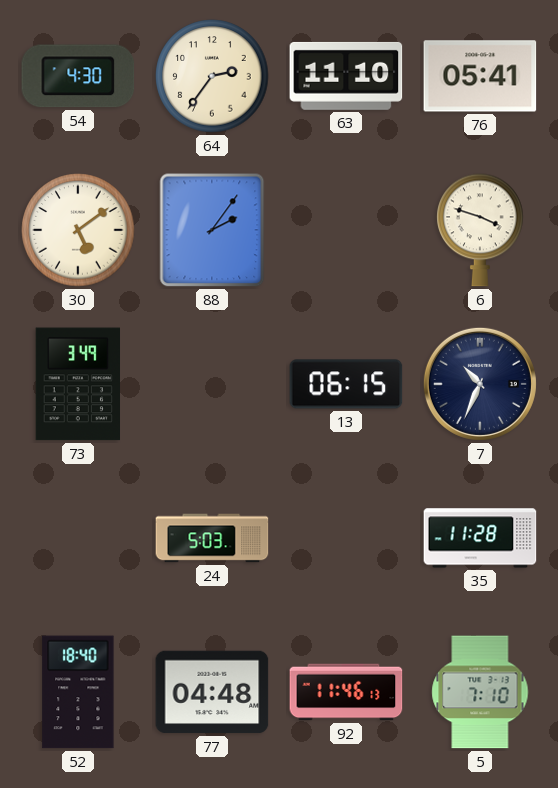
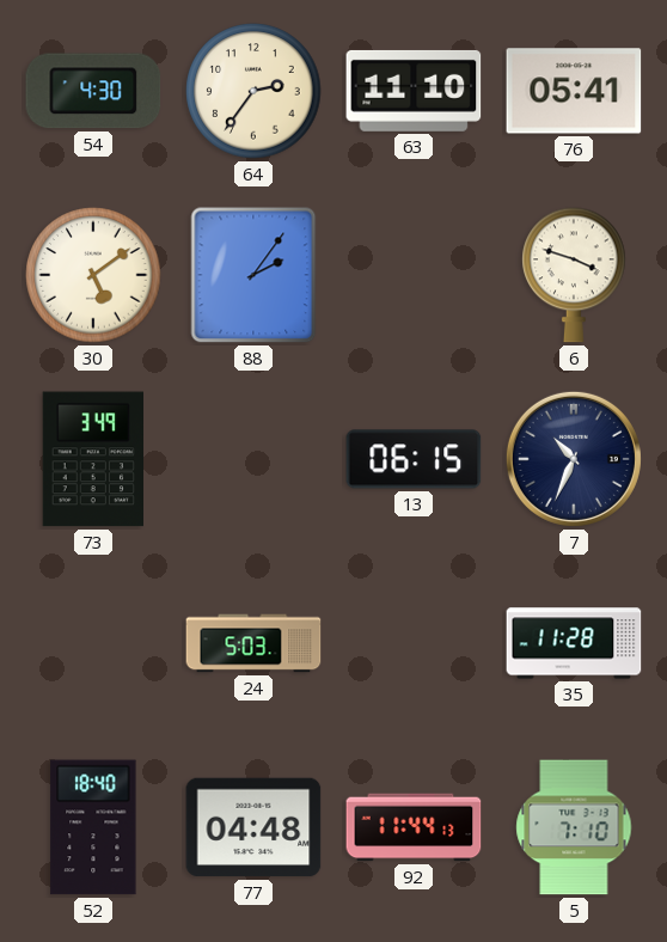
92: 11:46 -> 11:44
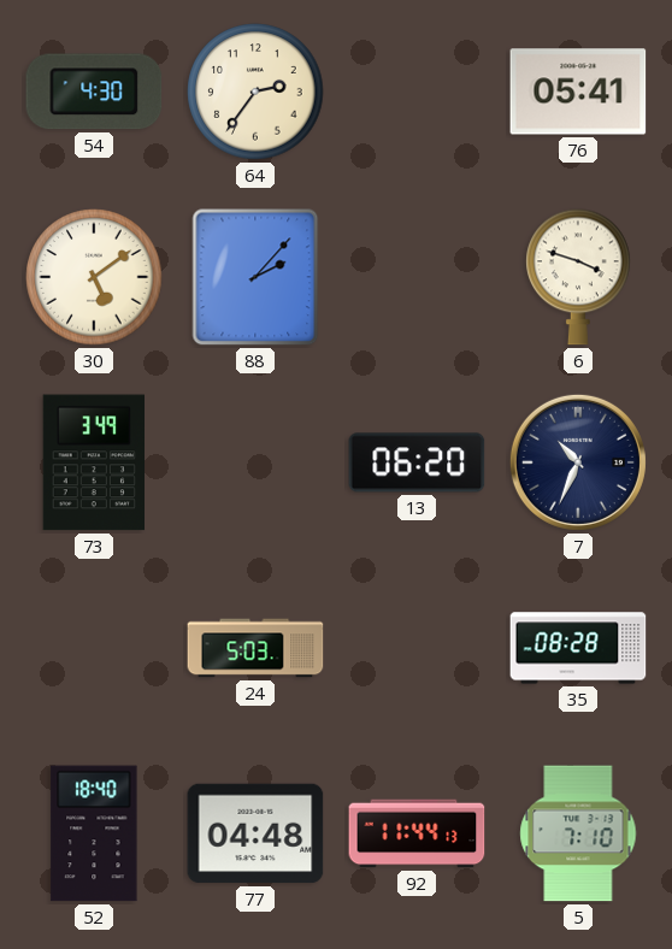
63: 11:10 -> none
88: 2:06 -> 2:07
13: 06:15 -> 06:20
35: 11:28 -> 08:28
